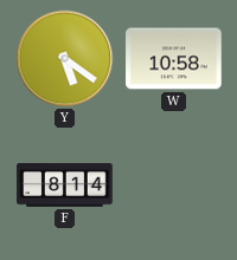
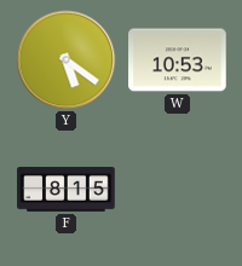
W: 10:58 -> 10:53
F: 8:14 -> 8:15
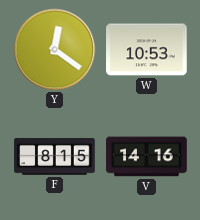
Y: 5:21 -> 12:21
V: none -> 14:16
